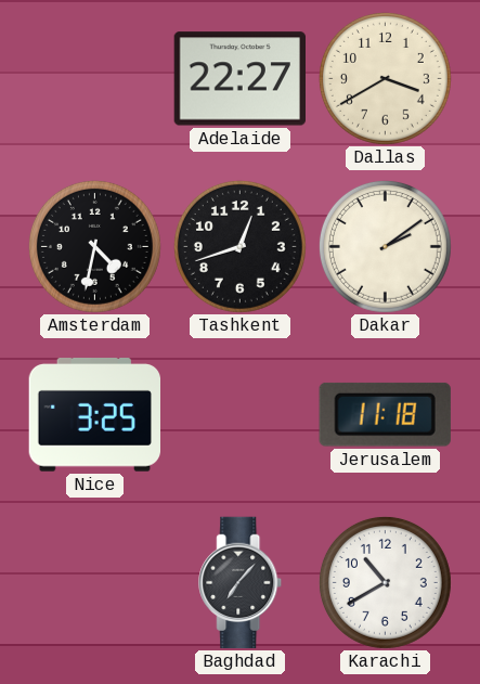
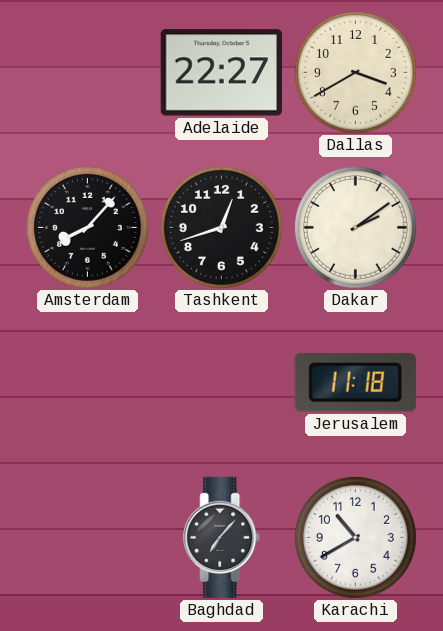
Amsterdam: 4:32 -> 8:07
Nice: 3:25 -> none
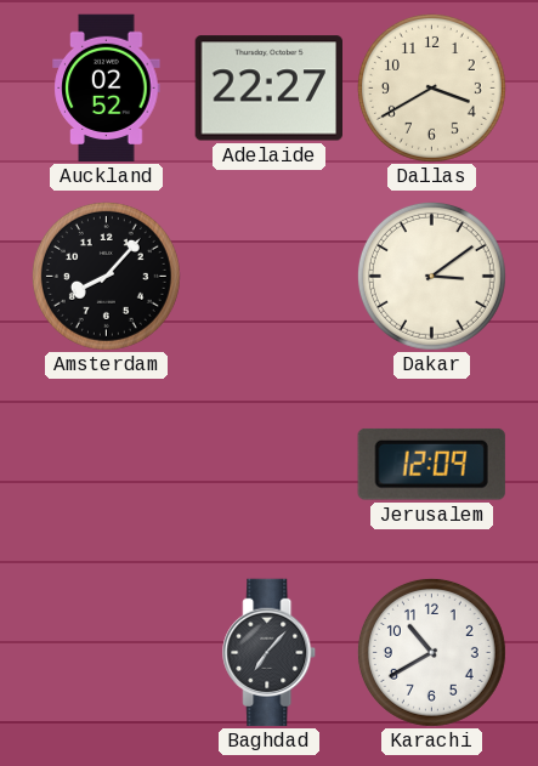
Auckland: none -> 02:52
Tashkent: 12:42 -> none
Dakar: 2:09 -> 3:09
Jerusalem: 11:18 -> 12:09
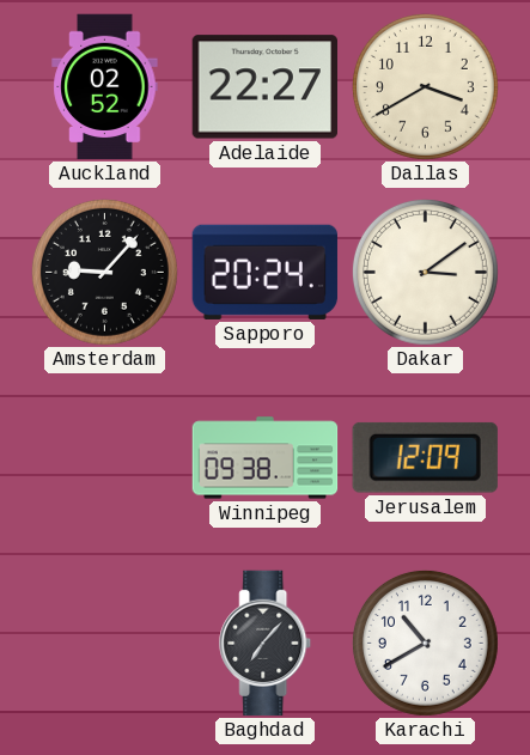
Amsterdam: 8:07 -> 9:07
Sapporo: none -> 20:24
Winnipeg: none -> 09:38
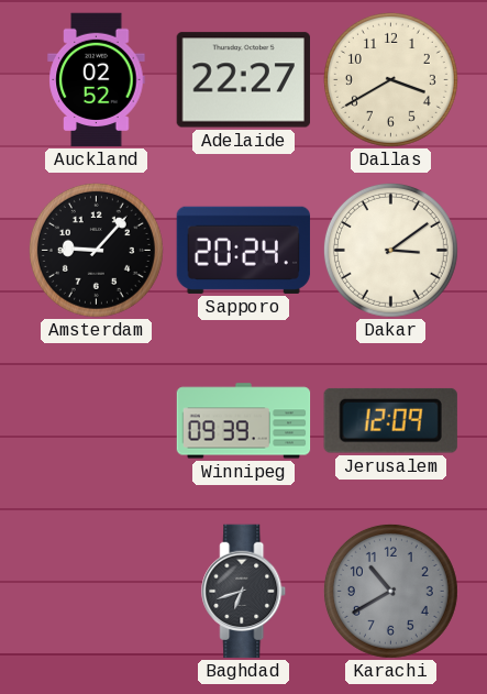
Winnipeg: 09:38 -> 09:39
Baghdad: 7:07 -> 6:42
Karachi dial: white -> grey
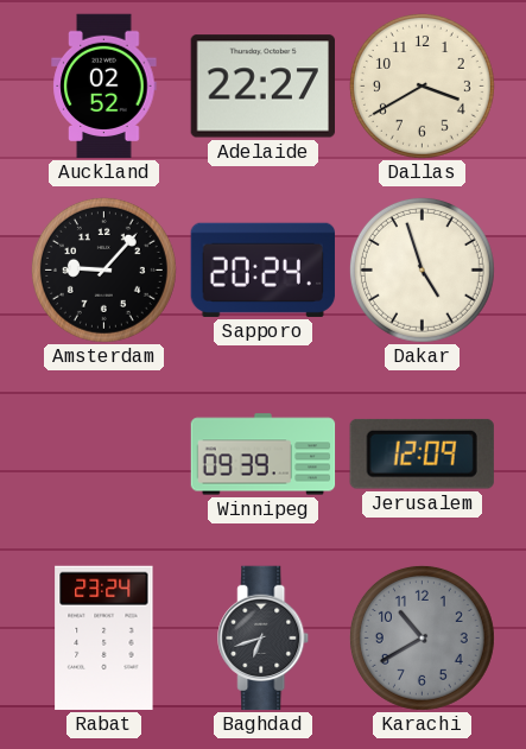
Dakar: 3:09 -> 4:57
Rabat: none -> 23:24
